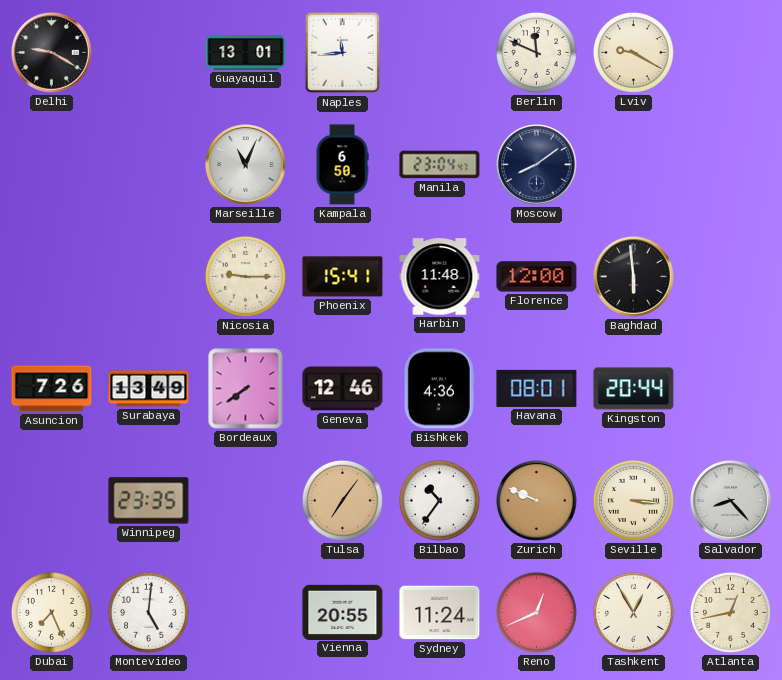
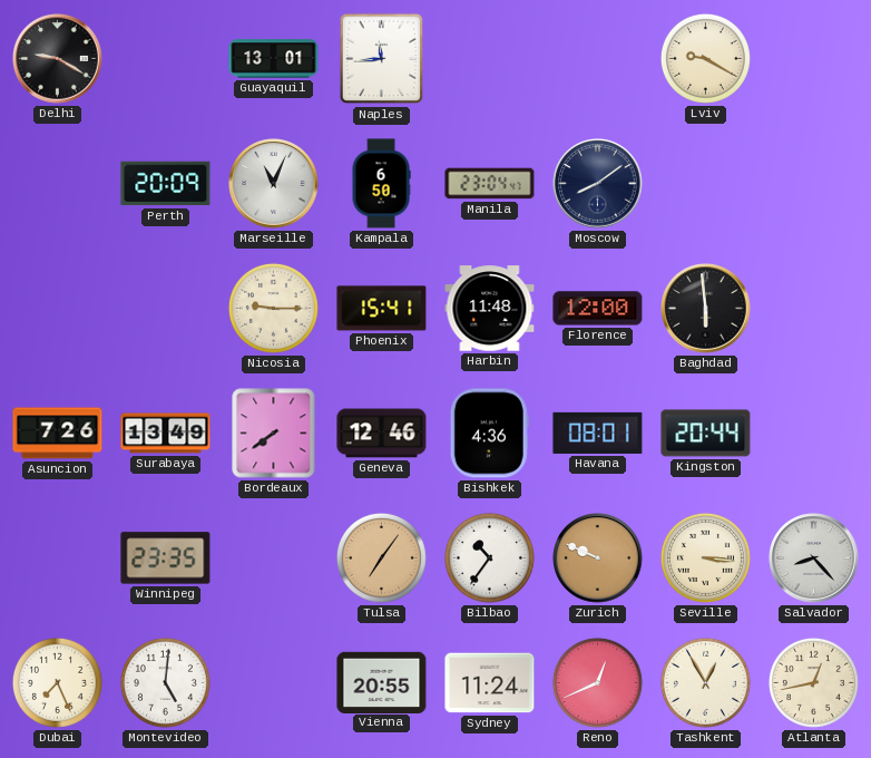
Berlin: 11:49 -> none
Perth: none -> 20:09
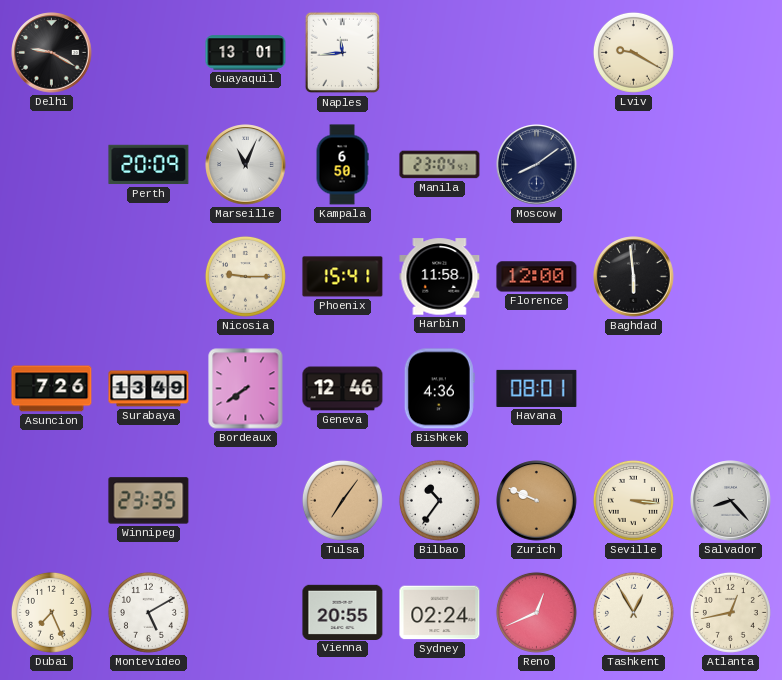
Harbin: 11:48 -> 11:58
Kingston: 20:44 -> none
Montevideo: 5:01 -> 5:10
Sydney: 11:24 -> 02:24
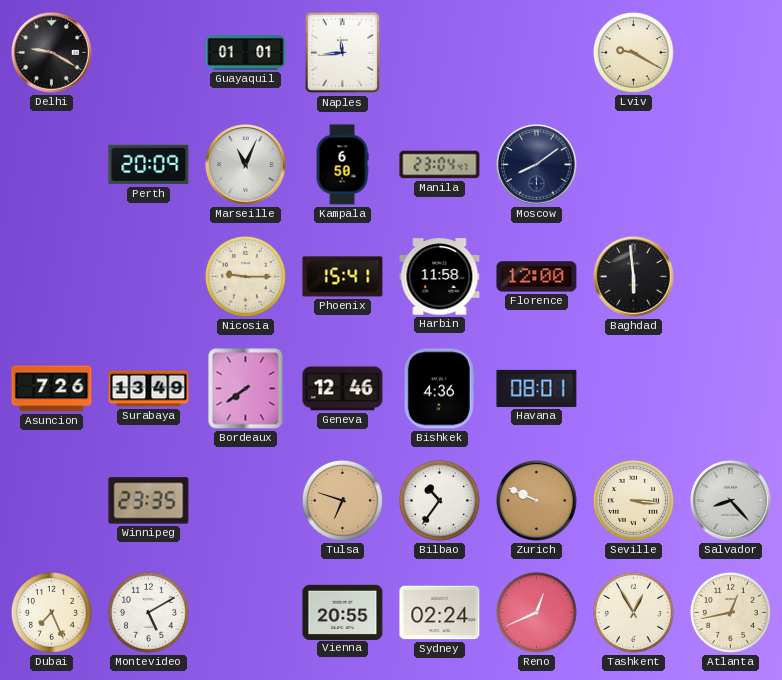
Guayaquil: 13:01 -> 01:01
Tulsa: 7:06 -> 6:48
